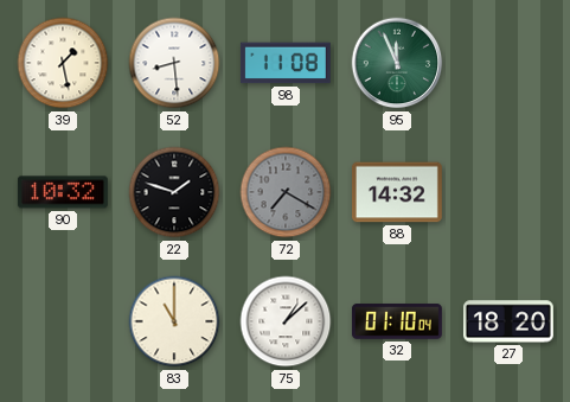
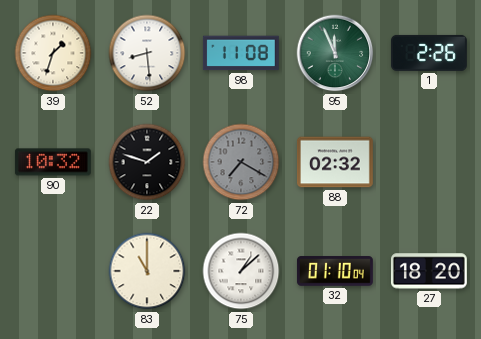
39: 1:28 -> 1:33
1: none -> 2:26
88: 14:32 -> 02:32
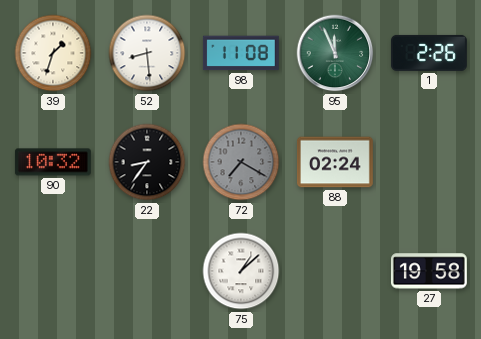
22: 1:48 -> 8:36
88: 02:32 -> 02:24
83: 11:00 -> none
32: 01:10 -> none
27: 18:20 -> 19:58
